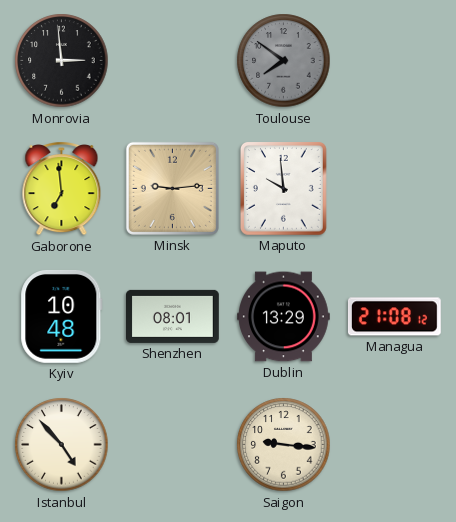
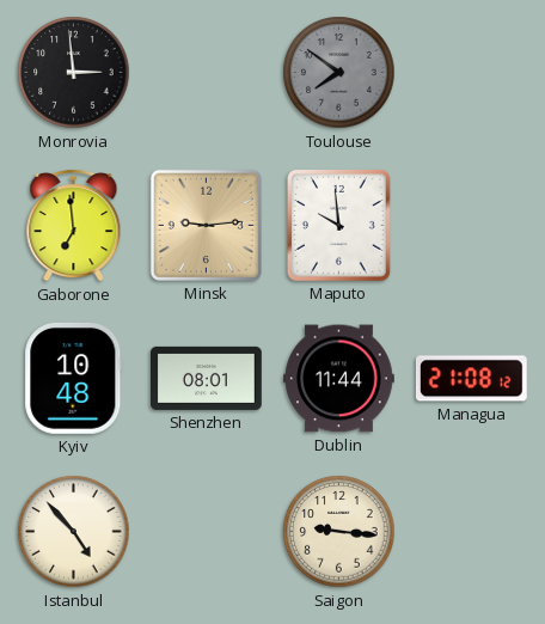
Dublin: 13:29 -> 11:44
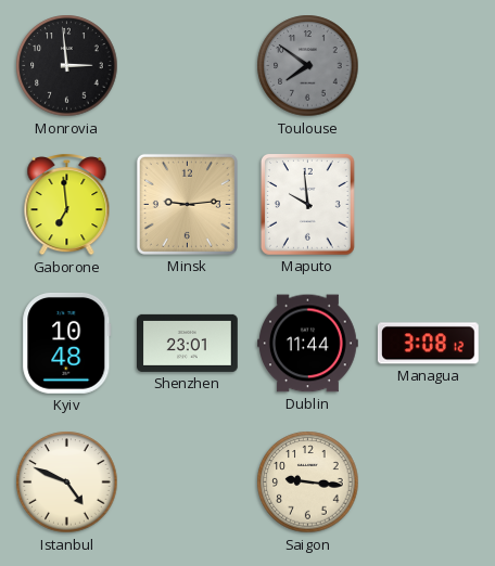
Shenzhen: 08:01 -> 23:01
Managua: 21:08 -> 3:08
Istanbul: 4:53 -> 4:49
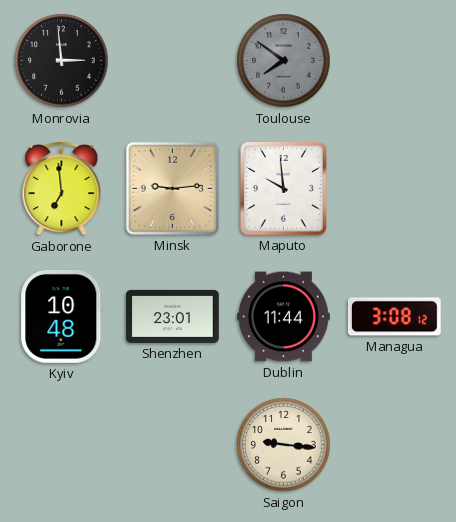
Istanbul: 4:49 -> none
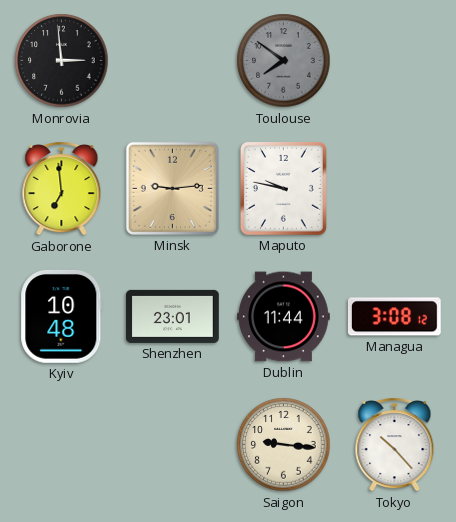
Maputo: 9:59 -> 9:47
Tokyo: none -> 10:23
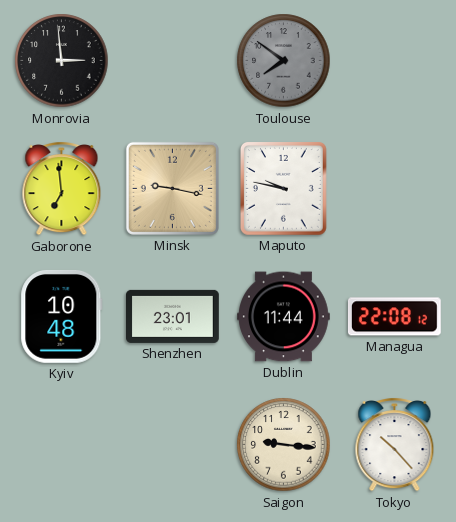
Minsk: 9:14 -> 9:17
Managua: 3:08 -> 22:08
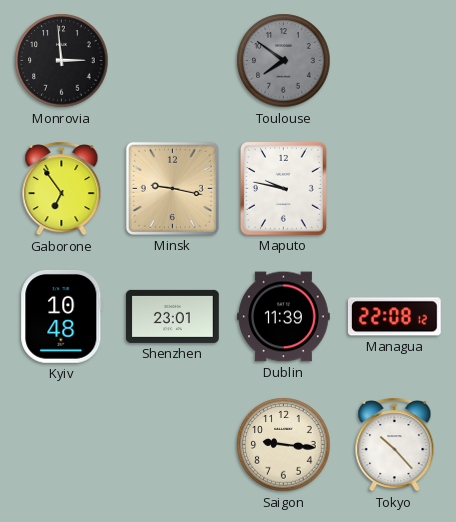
Gaborone: 6:59 -> 6:54
Dublin: 11:44 -> 11:39
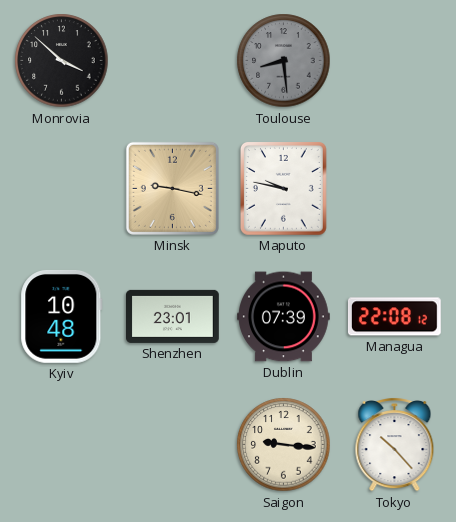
Monrovia: 2:59 -> 3:52
Toulouse: 7:51 -> 8:29
Gaborone: 6:54 -> none
Dublin: 11:39 -> 07:39
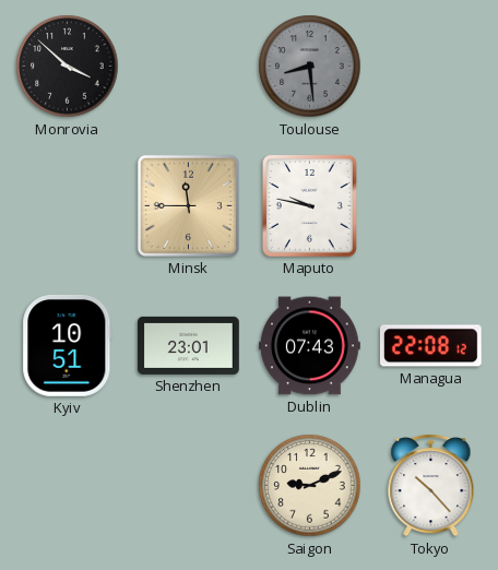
Minsk: 9:17 -> 11:45
Kyiv: 10:48 -> 10:51
Dublin: 07:39 -> 07:43
Saigon: 9:16 -> 9:11
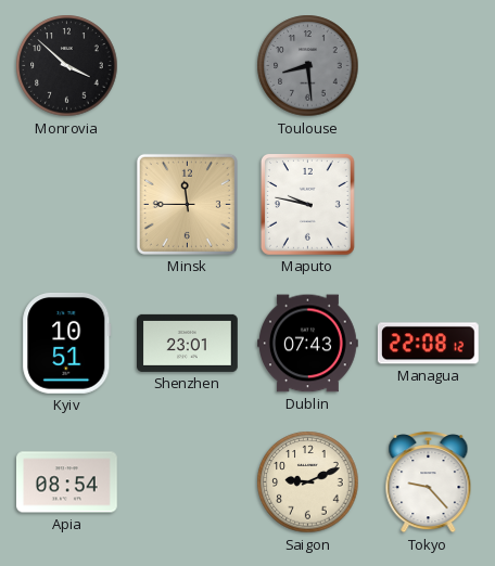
Apia: none -> 08:54
Tokyo: 10:23 -> 9:23
